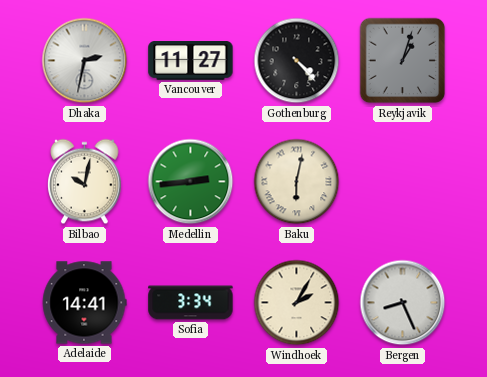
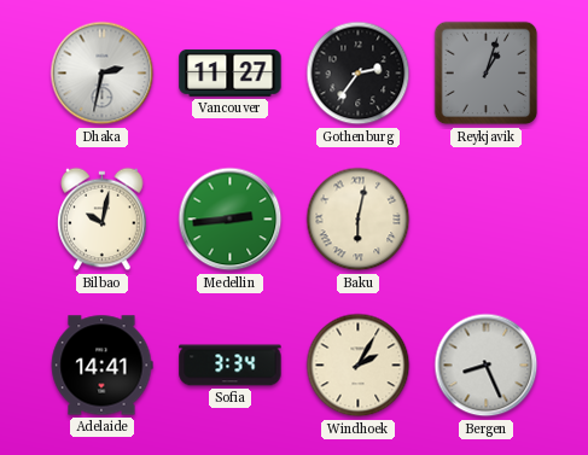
Gothenburg: 4:23 -> 2:36
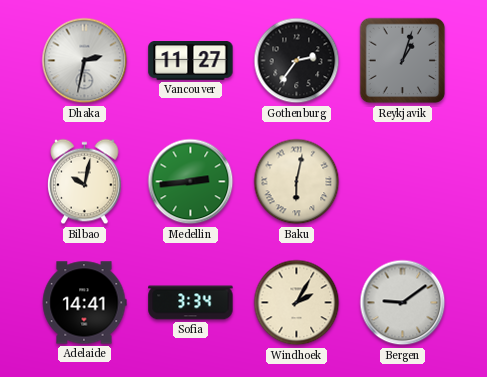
Bergen: 8:26 -> 9:09
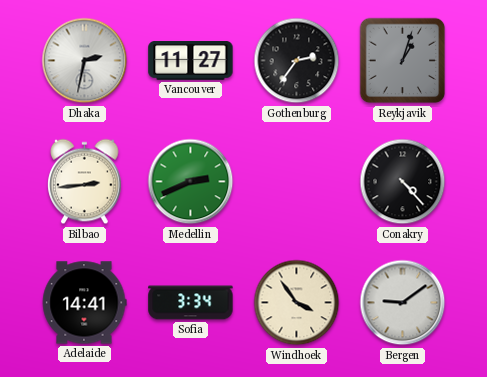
Bilbao: 10:02 -> 2:44
Medellin: 2:44 -> 2:41
Baku: 6:02 -> none
Conakry: none -> 4:23
Windhoek: 2:05 -> 3:54
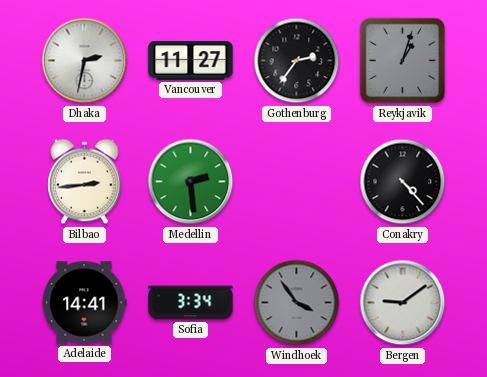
Medellin: 2:41 -> 2:29
Windhoek dial: cream -> grey
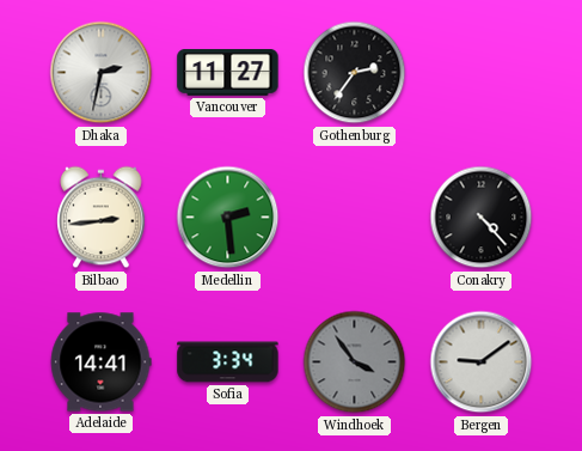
Reykjavik: 1:03 -> none
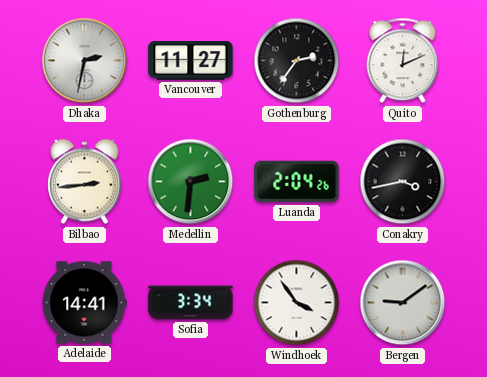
Quito: none -> 12:11
Medellin: 2:29 -> 2:31
Luanda: none -> 2:04
Conakry: 4:23 -> 3:43
Windhoek dial: grey -> white
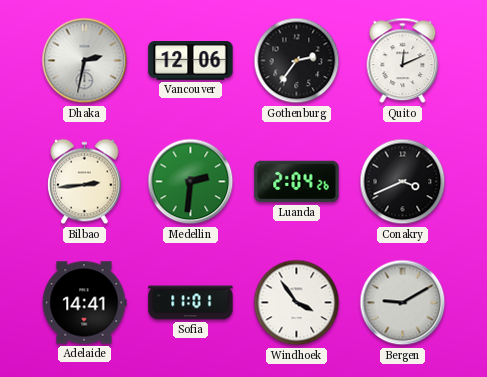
Vancouver: 11:27 -> 12:06
Conakry: 3:43 -> 3:41
Sofia: 3:34 -> 11:01
Bergen: 9:09 -> 9:10
